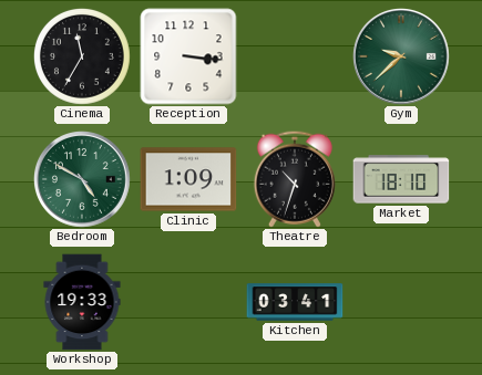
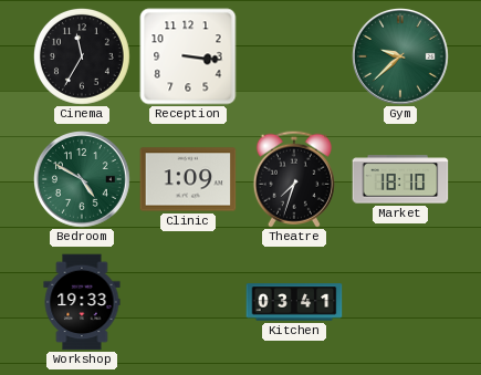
Theatre: 10:33 -> 7:33
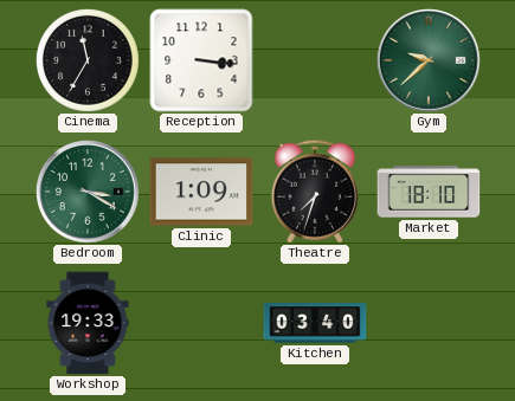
Bedroom: 4:50 -> 3:20
Kitchen: 03:41 -> 03:40
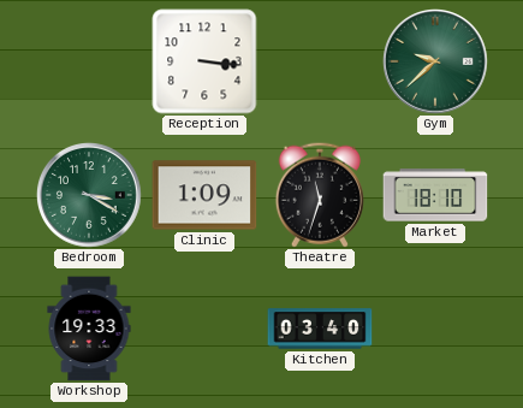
Cinema: 11:35 -> none
Theatre: 7:33 -> 11:33
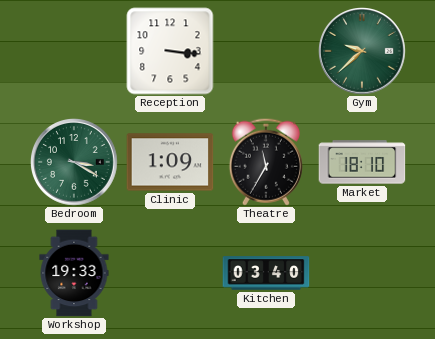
Theatre: 11:33 -> 11:35
